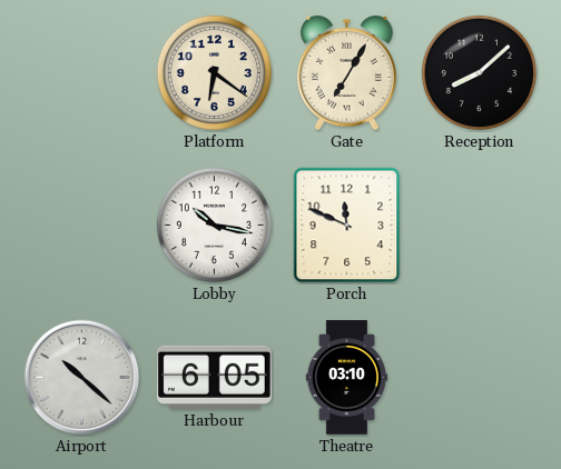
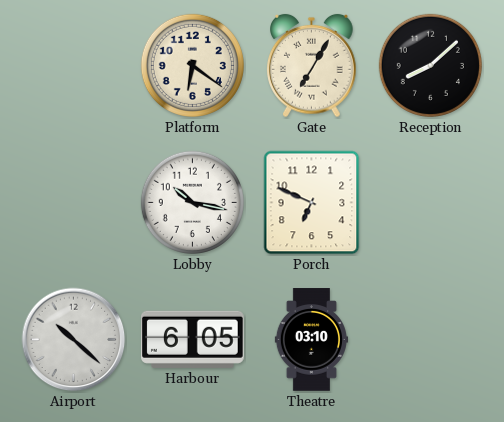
Porch: 11:49 -> 6:49
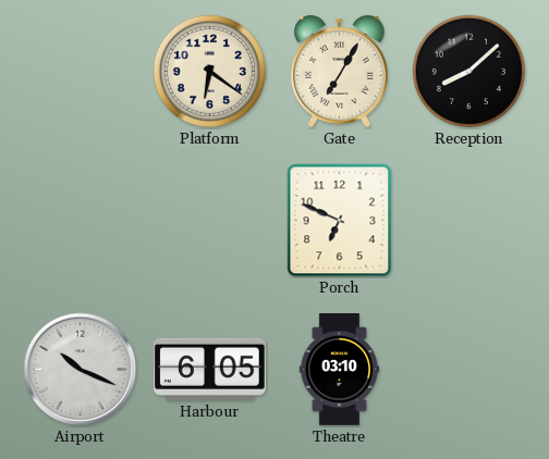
Lobby: 10:17 -> none
Airport: 10:22 -> 10:19
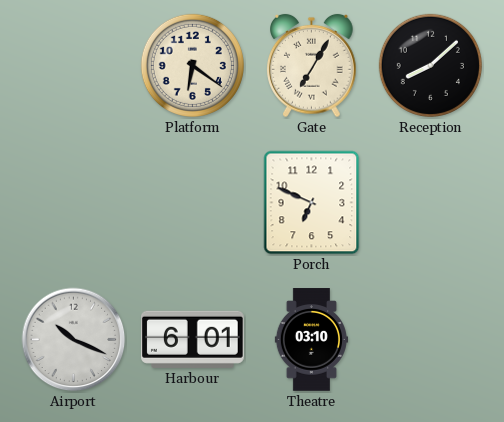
Harbour: 6:05 -> 6:01
